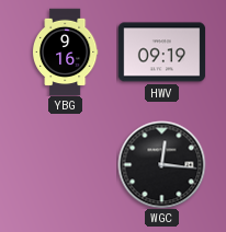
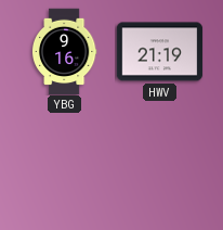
HWV: 09:19 -> 21:19
WGC: 12:16 -> none
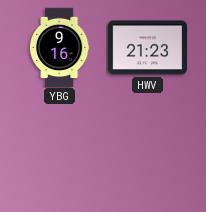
HWV: 21:19 -> 21:23
